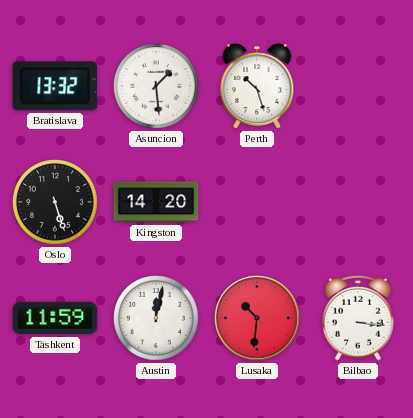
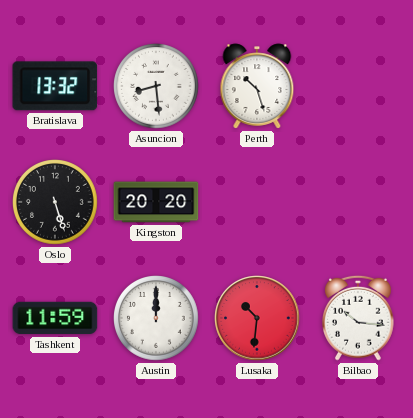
Asuncion: 1:29 -> 8:29
Kingston: 14:20 -> 20:20
Austin: 12:02 -> 12:00
Bilbao: 3:16 -> 10:16
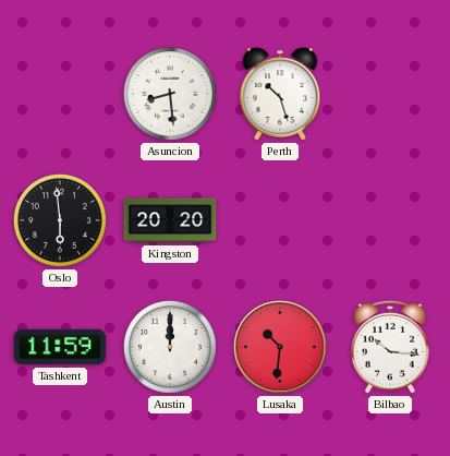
Bratislava: 13:32 -> none
Oslo: 5:27 -> 5:59
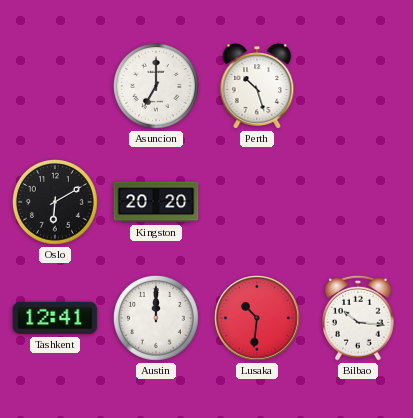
Asuncion: 8:29 -> 7:00
Oslo: 5:59 -> 6:10
Tashkent: 11:59 -> 12:41
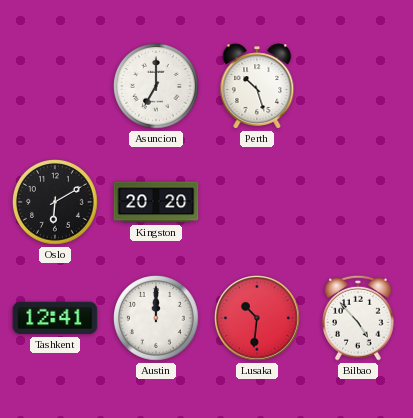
Bilbao: 10:16 -> 4:53
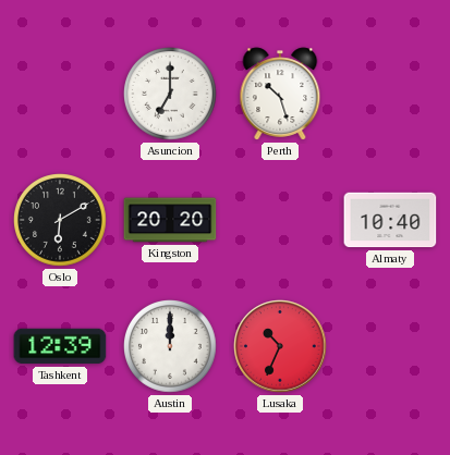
Almaty: none -> 10:40
Tashkent: 12:41 -> 12:39
Lusaka: 10:31 -> 10:34
Bilbao: 4:53 -> none
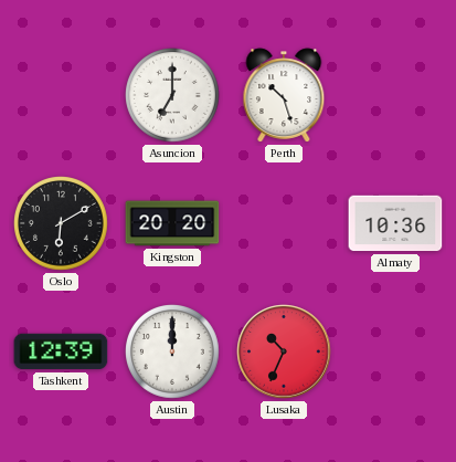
Almaty: 10:40 -> 10:36
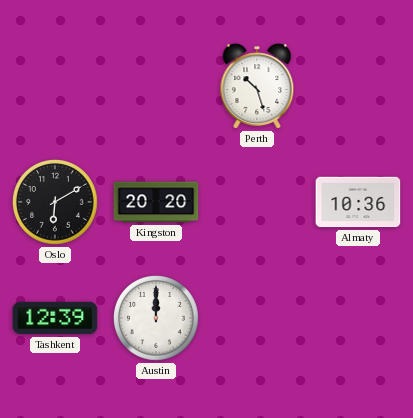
Asuncion: 7:00 -> none
Lusaka: 10:34 -> none
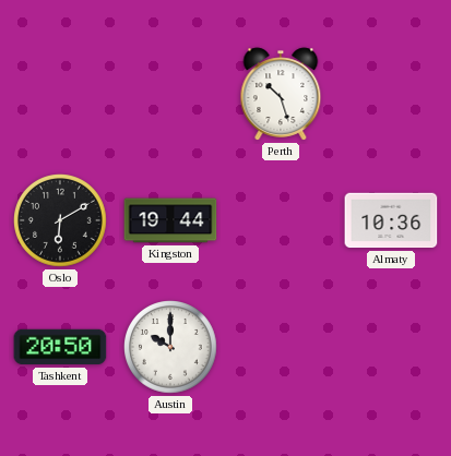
Kingston: 20:20 -> 19:44
Tashkent: 12:39 -> 20:50
Austin: 12:00 -> 10:00
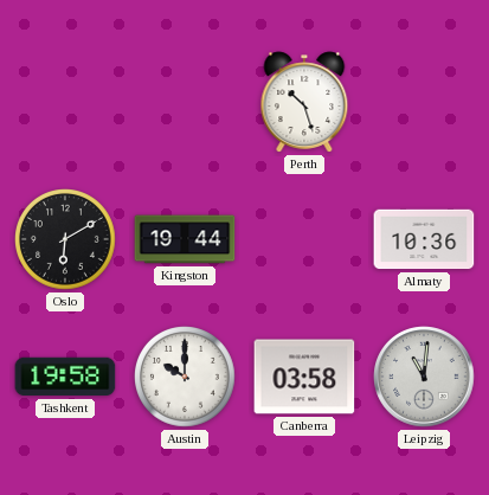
Tashkent: 20:50 -> 19:58
Canberra: none -> 03:58
Leipzig: none -> 11:01
